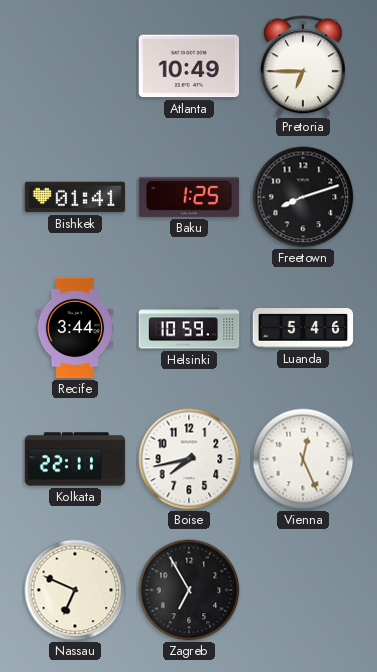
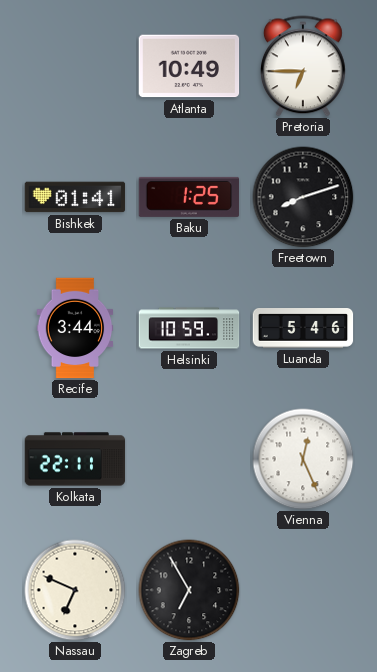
Boise: 7:43 -> none
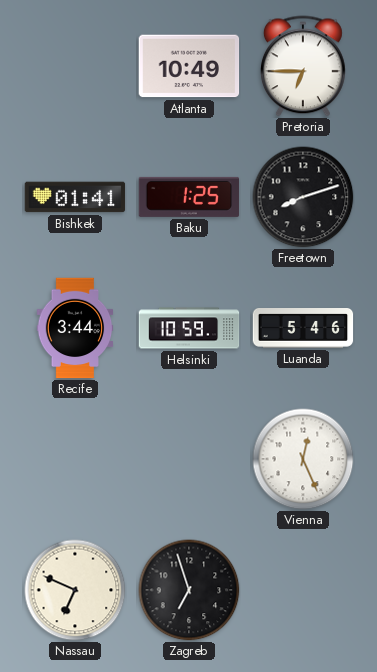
Kolkata: 22:11 -> none
Zagreb: 6:55 -> 6:57
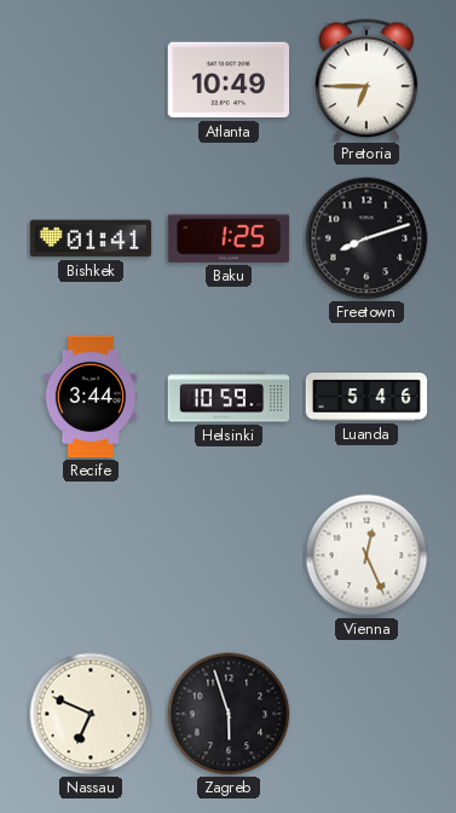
Zagreb: 6:57 -> 5:57
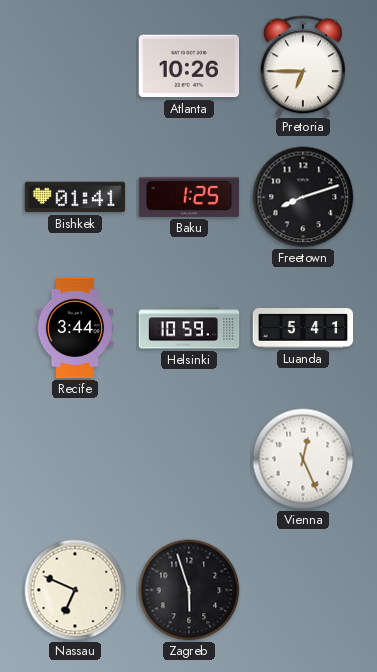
Atlanta: 10:49 -> 10:26
Luanda: 5:46 -> 5:41
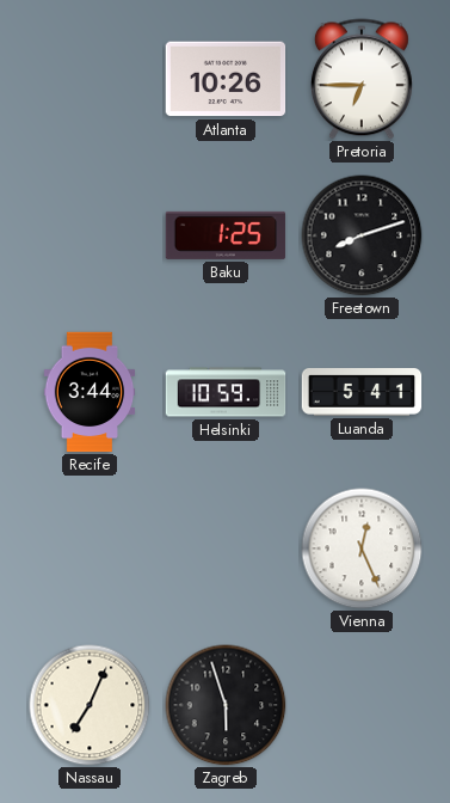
Bishkek: 01:41 -> none
Nassau: 6:49 -> 7:04
